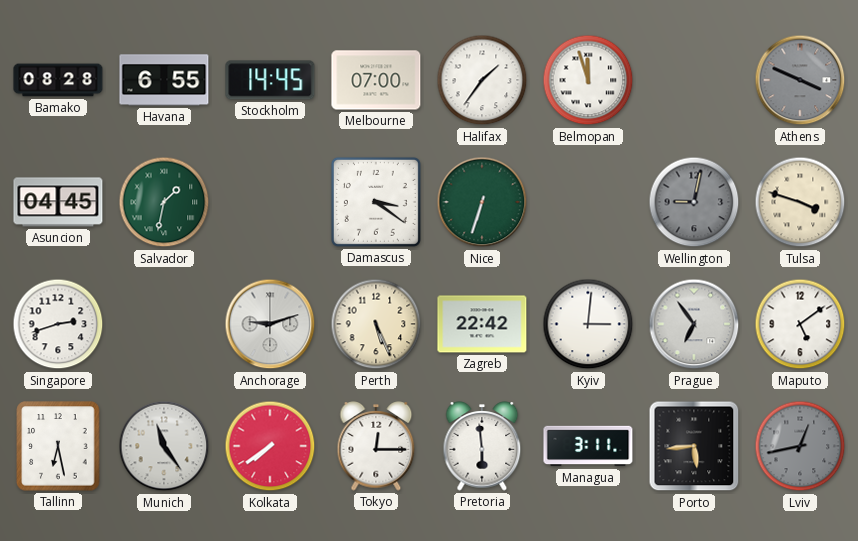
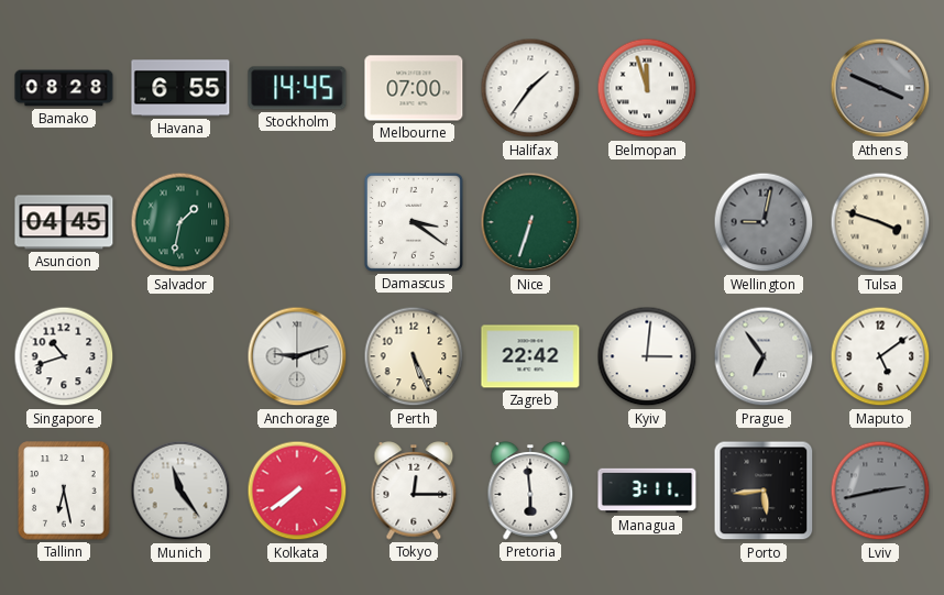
Singapore: 2:42 -> 10:42
Lviv: 12:43 -> 2:43
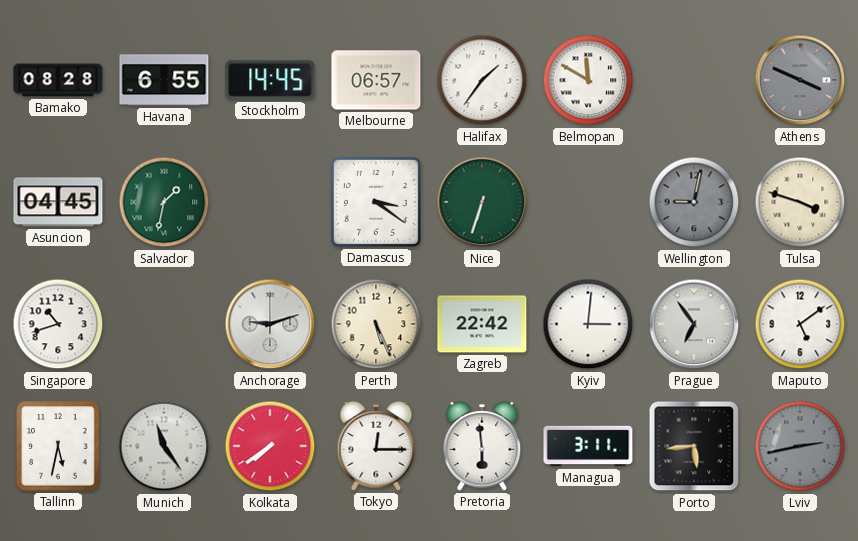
Melbourne: 07:00 -> 06:57
Belmopan: 11:57 -> 11:50
Tallinn: 6:28 -> 5:32
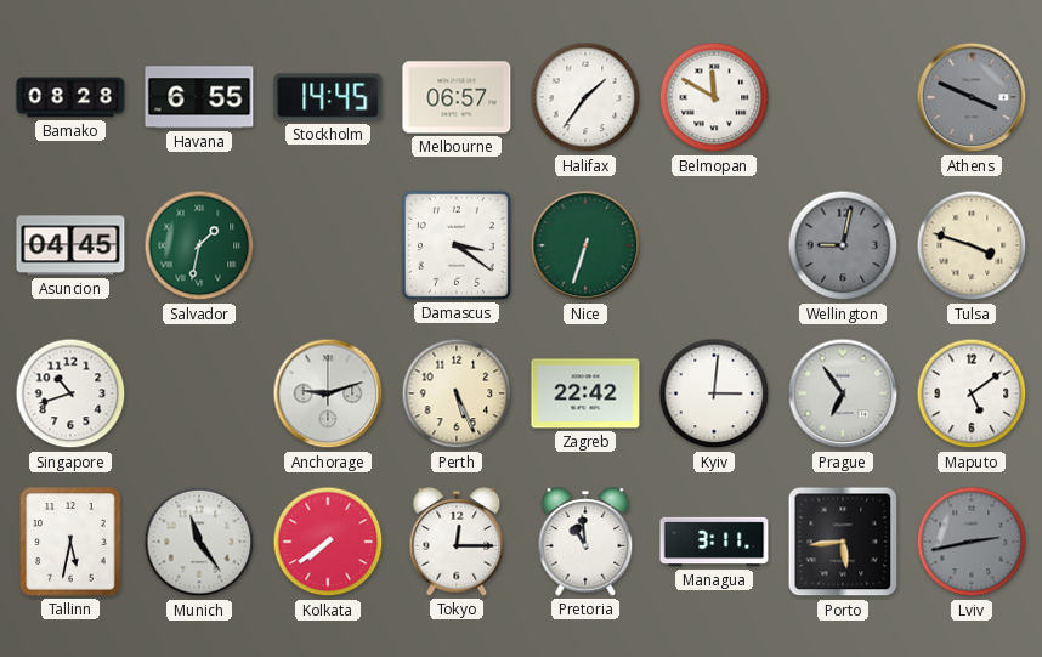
Pretoria: 5:59 -> 10:59
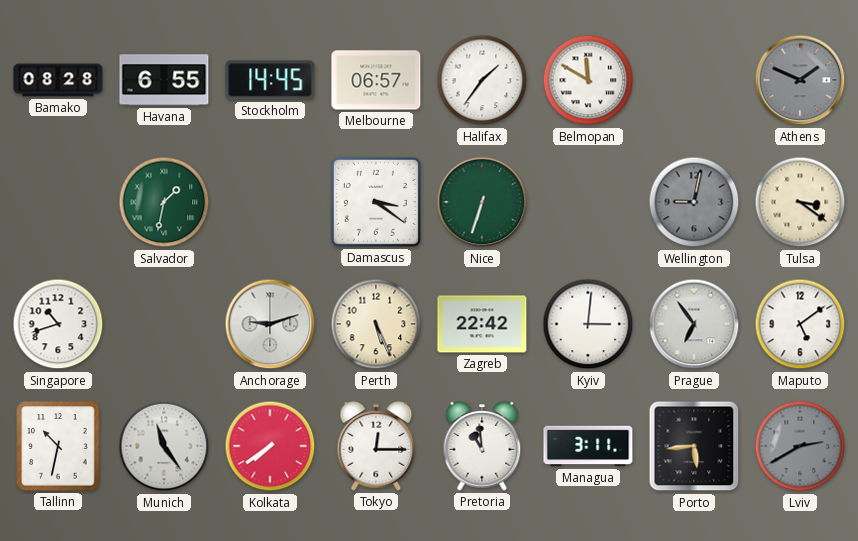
Athens: 3:49 -> 1:49
Asuncion: 04:45 -> none
Tulsa: 3:48 -> 3:21
Tallinn: 5:32 -> 10:32
Lviv: 2:43 -> 2:40
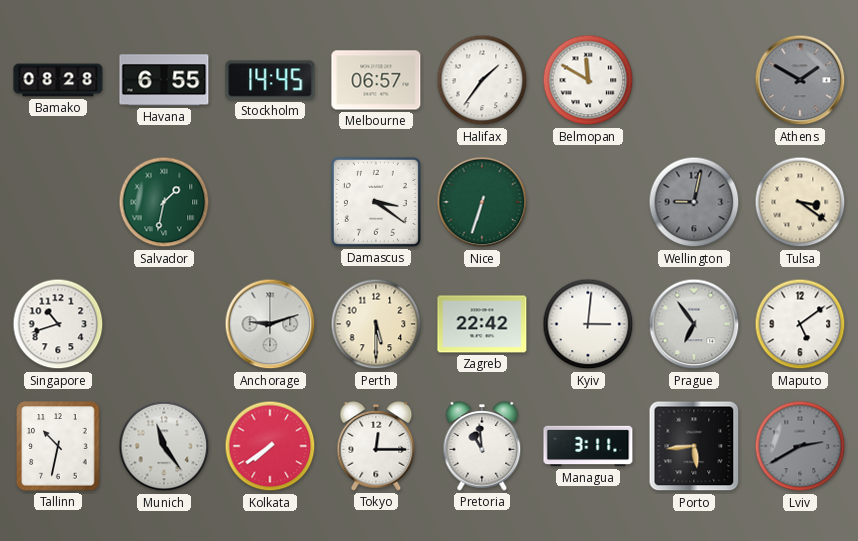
Athens: 1:49 -> 1:50
Perth: 5:26 -> 5:30
